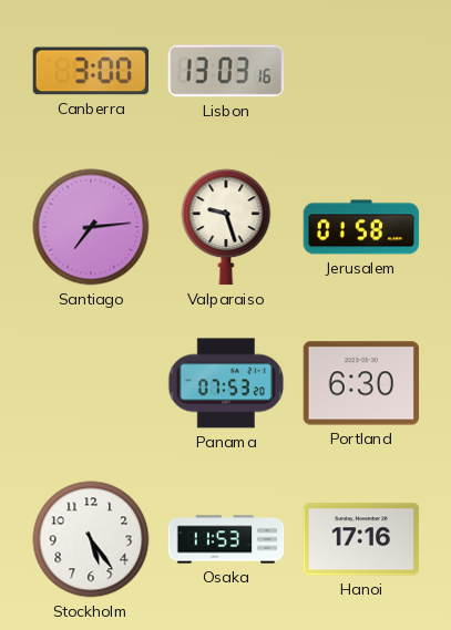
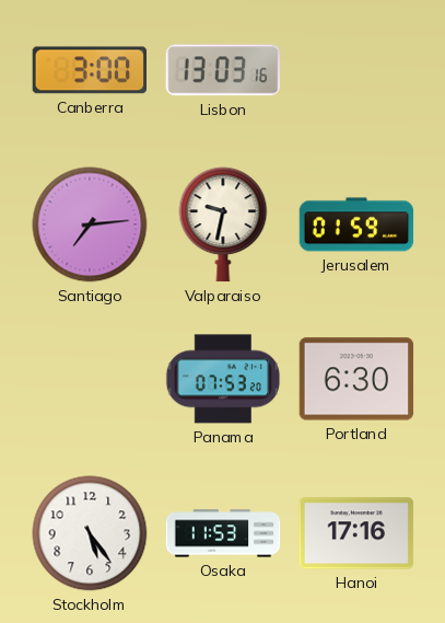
Valparaiso: 9:27 -> 9:32
Jerusalem: 01:58 -> 01:59
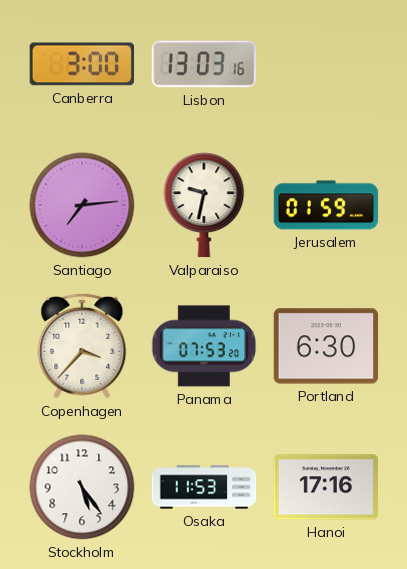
Copenhagen: none -> 3:37
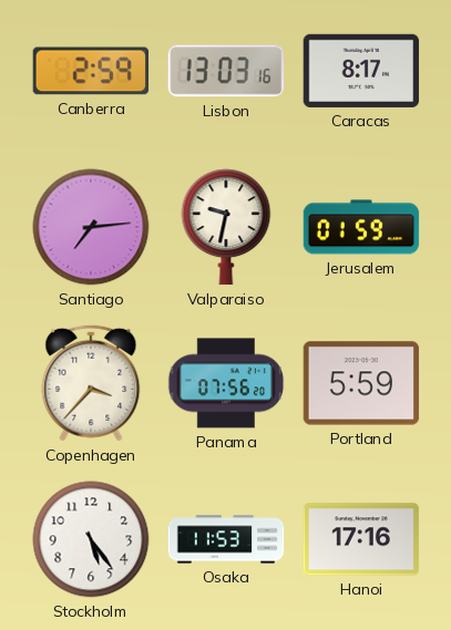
Canberra: 3:00 -> 2:59
Caracas: none -> 8:17
Panama: 07:53 -> 07:56
Portland: 6:30 -> 5:59
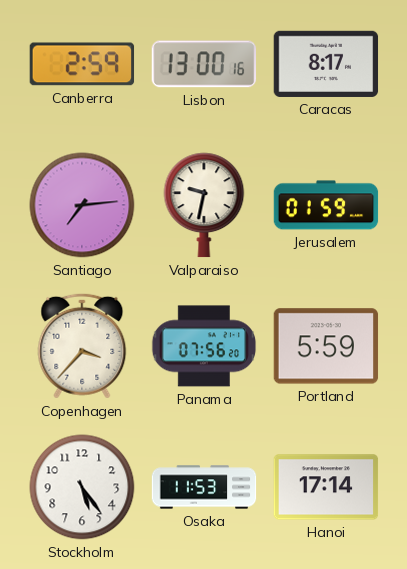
Lisbon: 13:03 -> 13:00
Hanoi: 17:16 -> 17:14
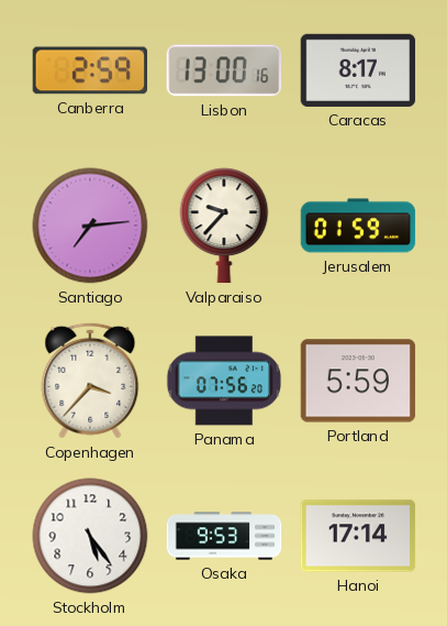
Valparaiso: 9:32 -> 9:37
Osaka: 11:53 -> 9:53
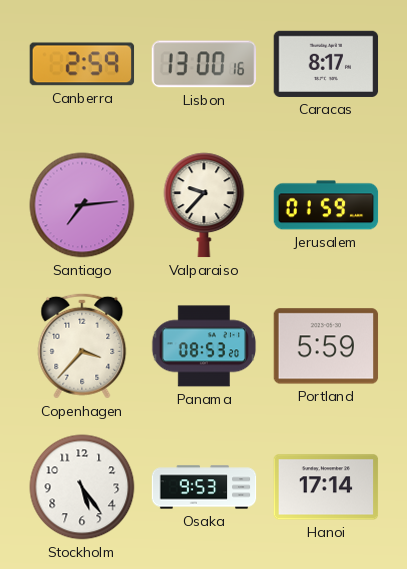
Panama: 07:56 -> 08:53
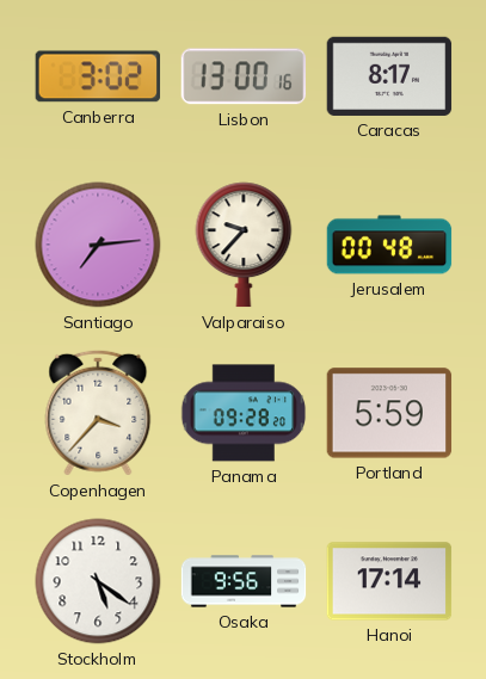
Canberra: 2:59 -> 3:02
Jerusalem: 01:59 -> 00:48
Panama: 08:53 -> 09:28
Stockholm: 5:24 -> 5:21
Osaka: 9:53 -> 9:56
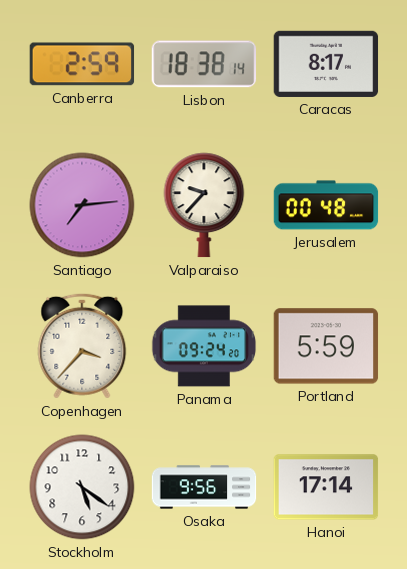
Canberra: 3:02 -> 2:59
Lisbon: 13:00 -> 18:38
Panama: 09:28 -> 09:24
